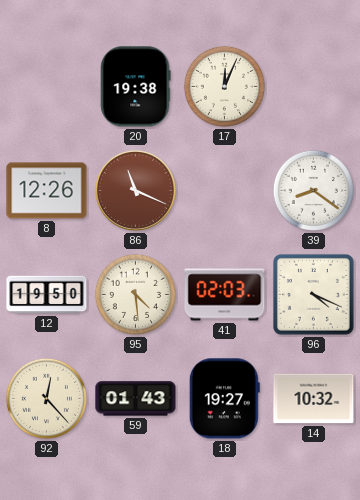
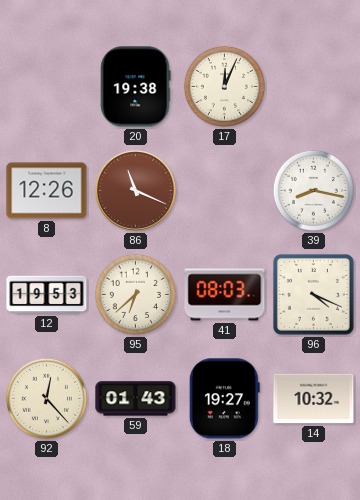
39: 8:21 -> 8:17
12: 19:50 -> 19:53
95: 4:29 -> 6:38
41: 02:03 -> 08:03
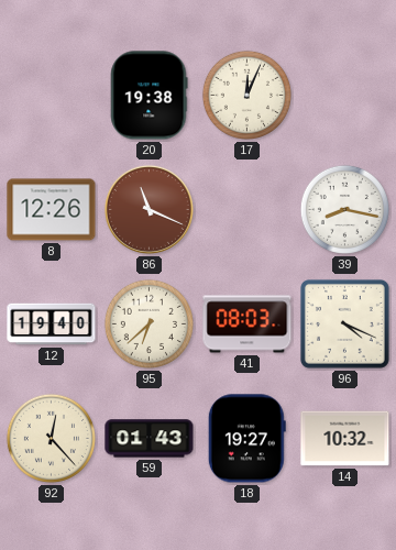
12: 19:53 -> 19:40
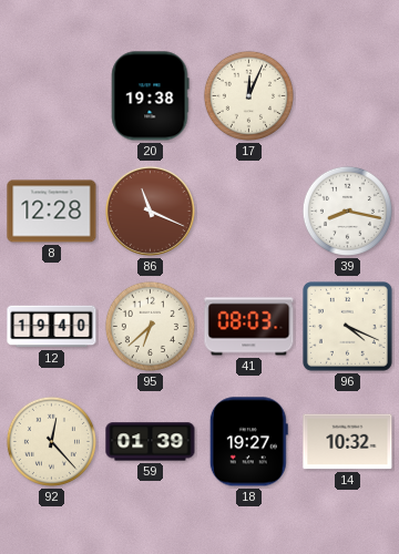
8: 12:26 -> 12:28
59: 01:43 -> 01:39
